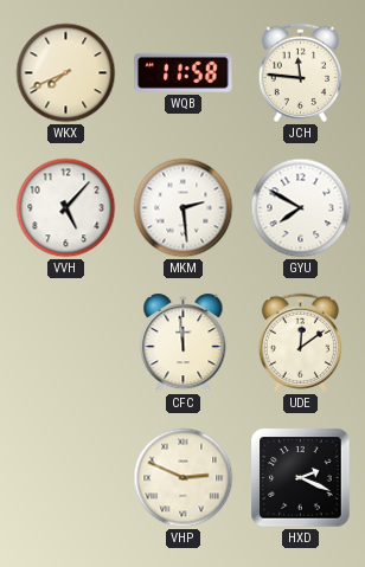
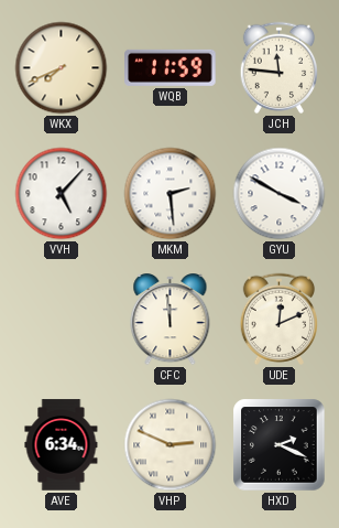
WQB: 11:58 -> 11:59
GYU: 7:50 -> 3:50
UDE: 12:09 -> 12:11
AVE: none -> 6:34
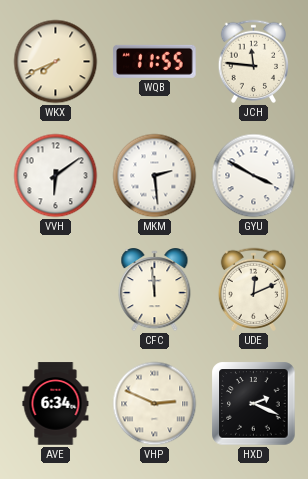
WQB: 11:59 -> 11:55
VVH: 5:07 -> 6:09
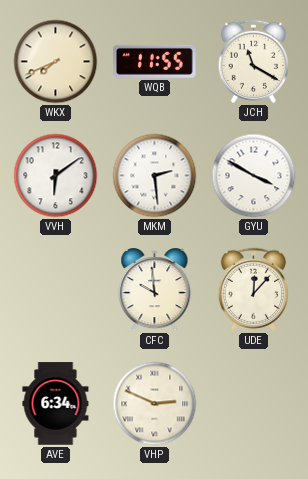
JCH: 11:46 -> 11:20
CFC: 11:59 -> 9:59
UDE: 12:11 -> 12:07
HXD: 2:19 -> none
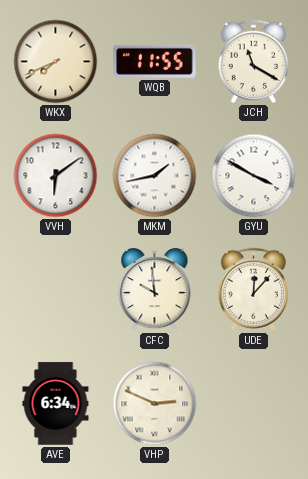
MKM: 2:29 -> 1:43
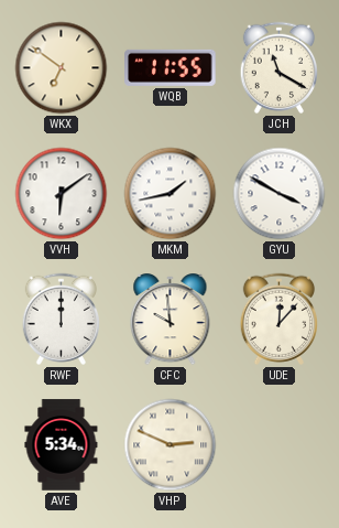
WKX: 7:41 -> 6:51
RWF: none -> 12:00
AVE: 6:34 -> 5:34
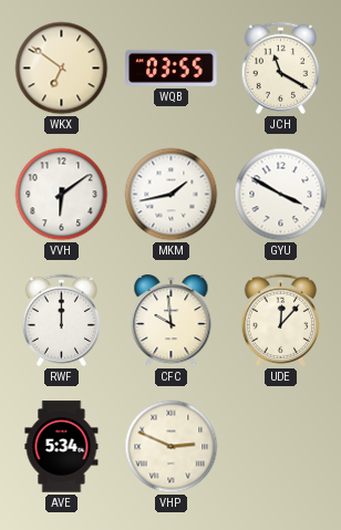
WQB: 11:55 -> 03:55
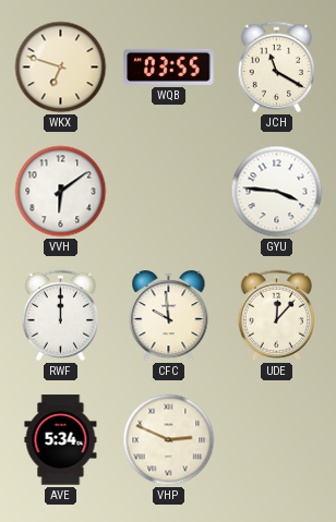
WKX: 6:51 -> 6:48
MKM: 1:43 -> none
GYU: 3:50 -> 3:46
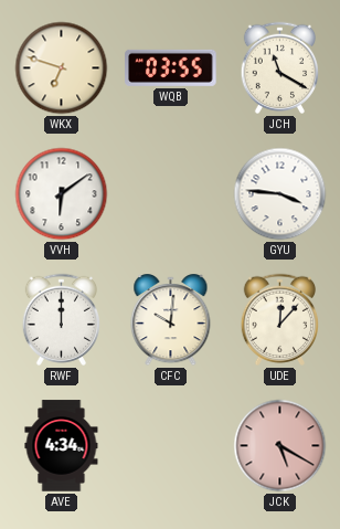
CFC: 9:59 -> 10:01
AVE: 5:34 -> 4:34
VHP: 2:49 -> none
JCK: none -> 5:20
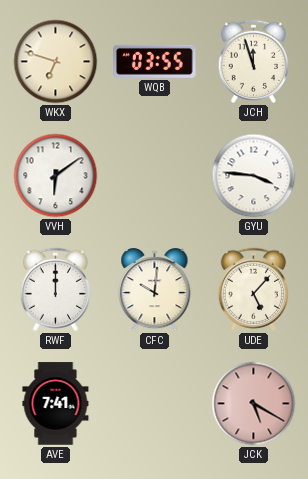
JCH: 11:20 -> 11:57
UDE: 12:07 -> 5:07
AVE: 4:34 -> 7:41
